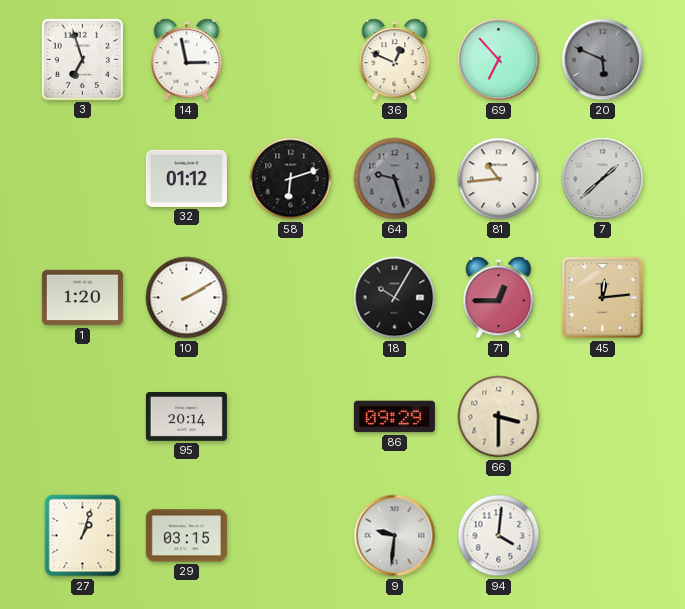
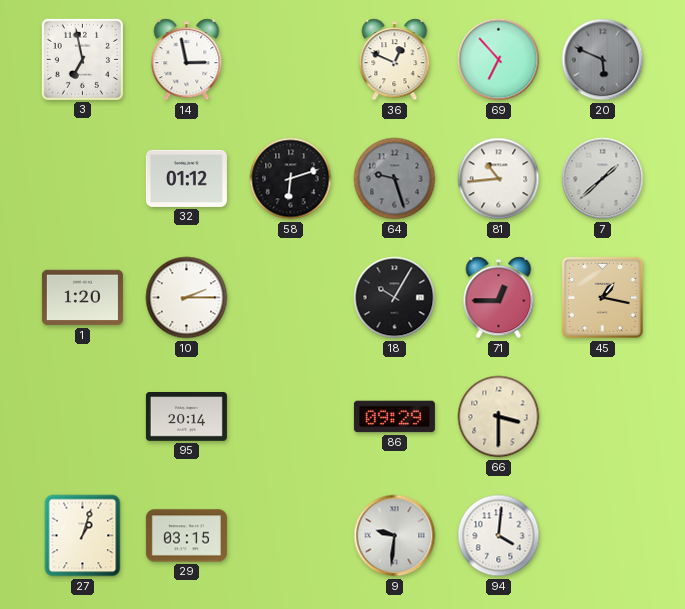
3: 6:57 -> 6:58
10: 2:10 -> 2:15
45: 12:14 -> 1:17
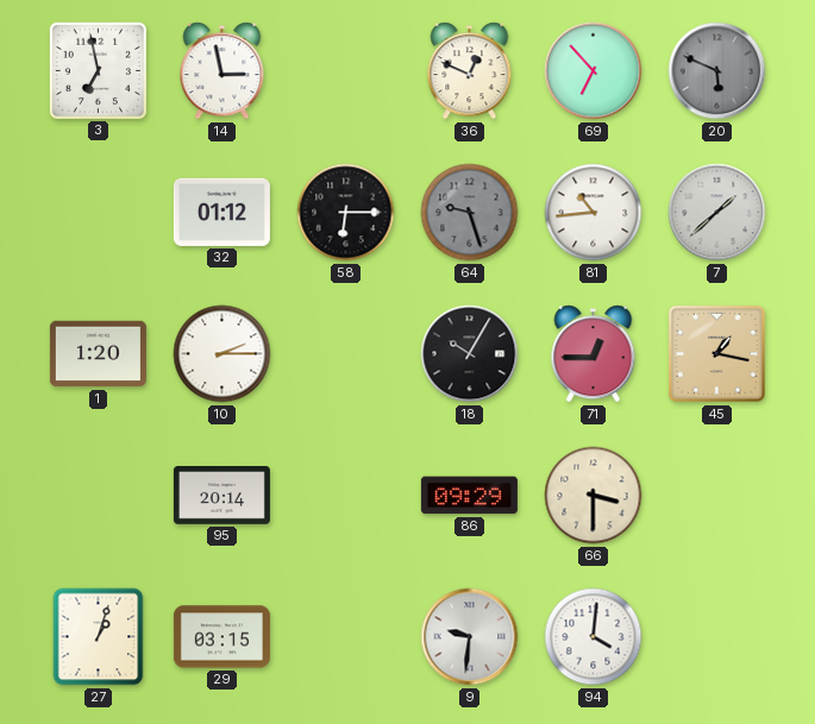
58: 6:12 -> 6:15
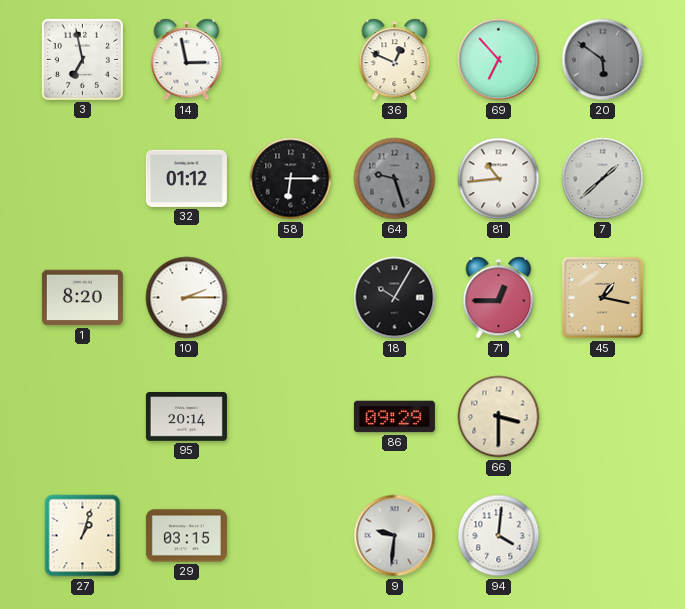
20: 5:49 -> 5:51
1: 1:20 -> 8:20
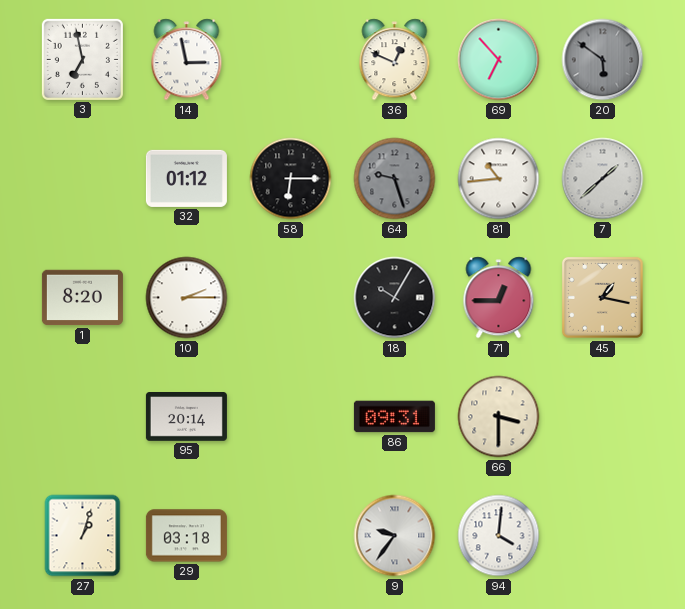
86: 09:29 -> 09:31
29: 03:15 -> 03:18
9: 9:31 -> 9:36
